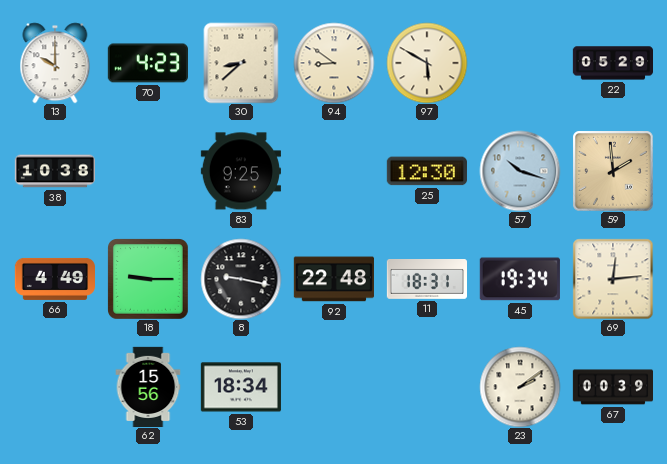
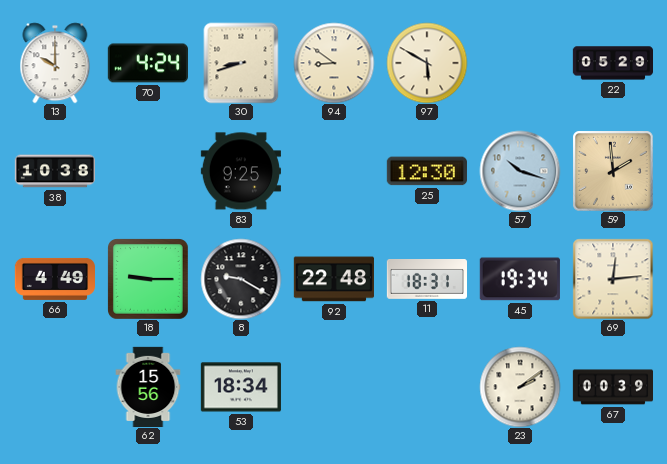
70: 4:23 -> 4:24
30: 8:38 -> 8:42
8: 9:17 -> 9:20
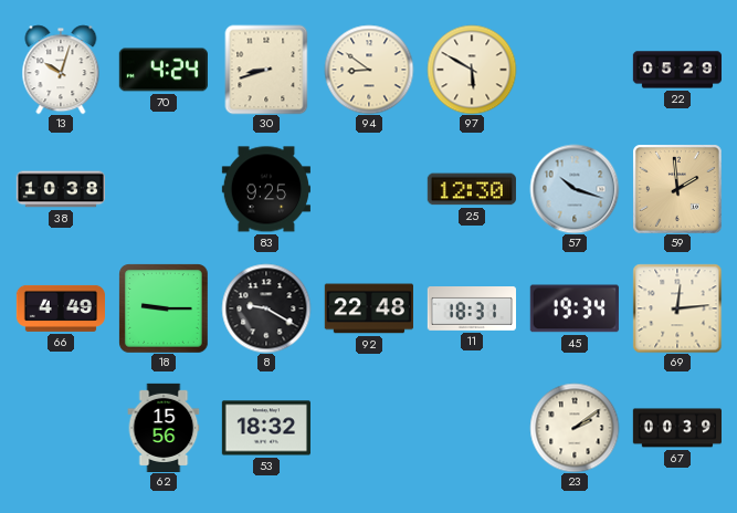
13: 10:00 -> 10:03
53: 18:34 -> 18:32
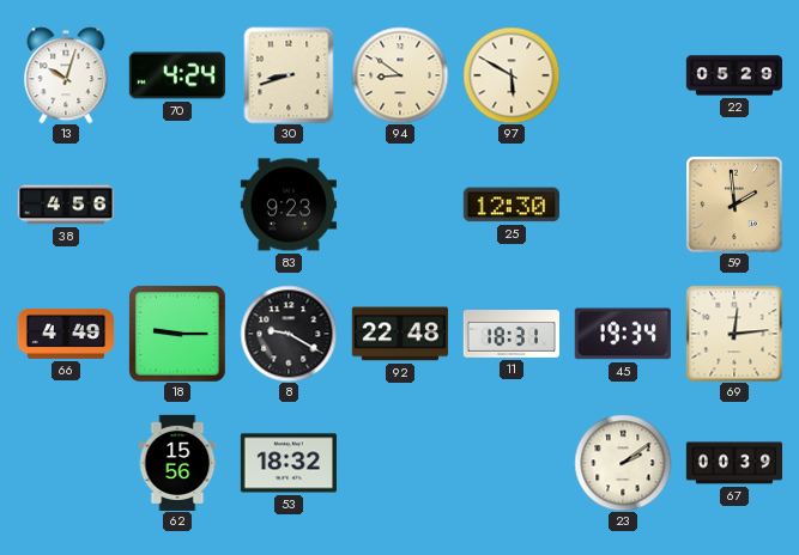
38: 10:38 -> 4:56
83: 9:25 -> 9:23
57: 10:18 -> none
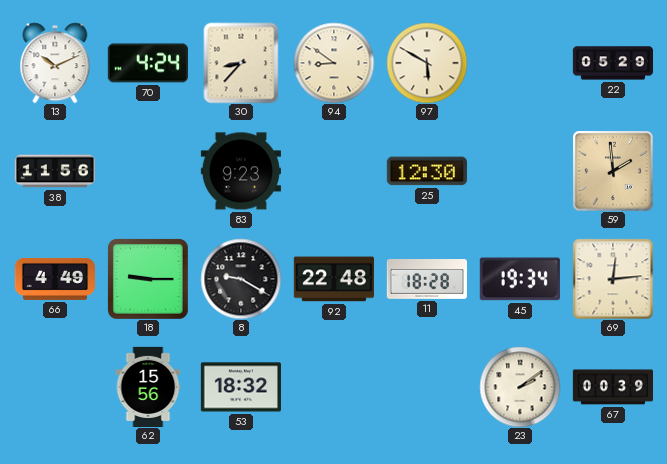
13: 10:03 -> 10:11
30: 8:42 -> 8:37
38: 4:56 -> 11:56
11: 18:31 -> 18:28
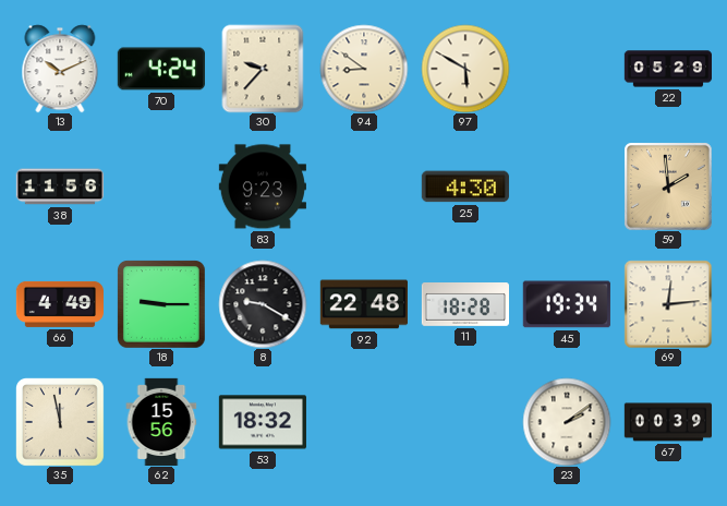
30: 8:37 -> 9:37
25: 12:30 -> 4:30
35: none -> 11:58
